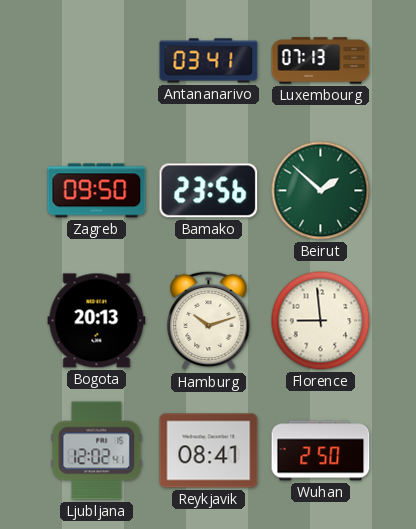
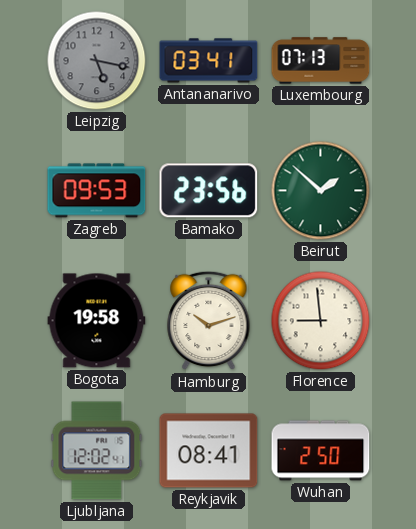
Leipzig: none -> 5:17
Zagreb: 09:50 -> 09:53
Bogota: 20:13 -> 19:58
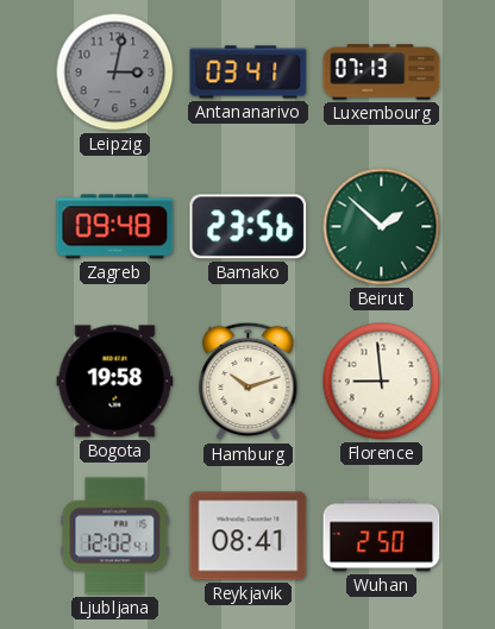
Leipzig: 5:17 -> 3:02
Zagreb: 09:53 -> 09:48
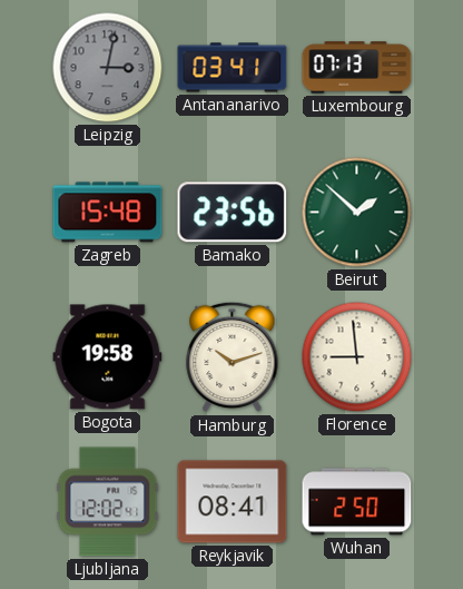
Zagreb: 09:48 -> 15:48
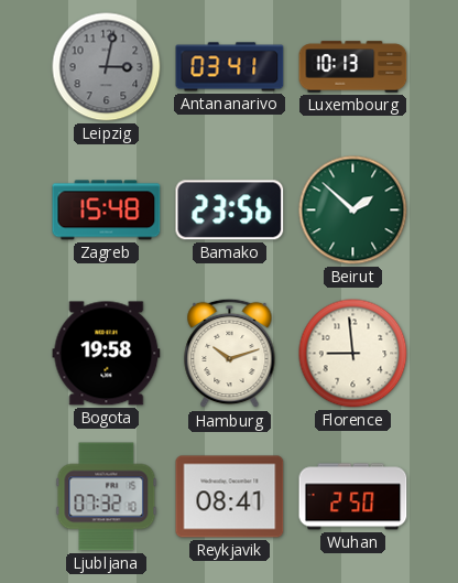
Luxembourg: 07:13 -> 10:13
Ljubljana: 12:02 -> 07:32
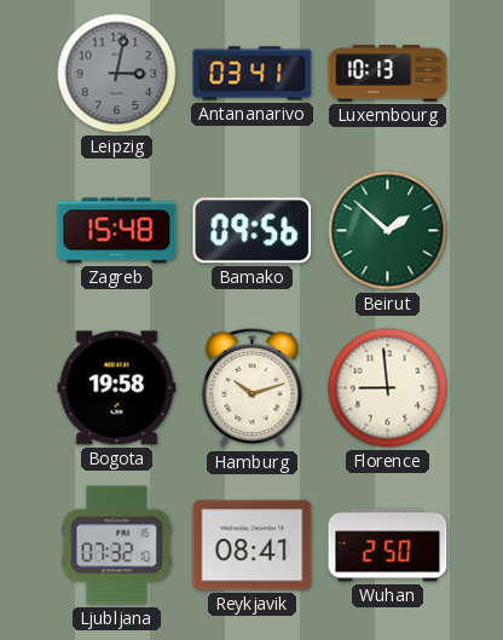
Bamako: 23:56 -> 09:56
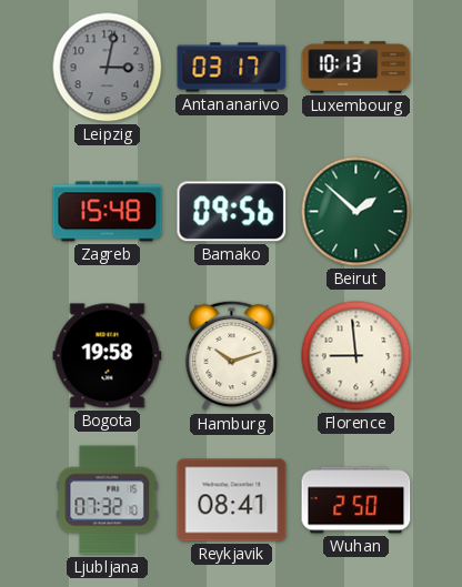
Antananarivo: 03:41 -> 03:17
